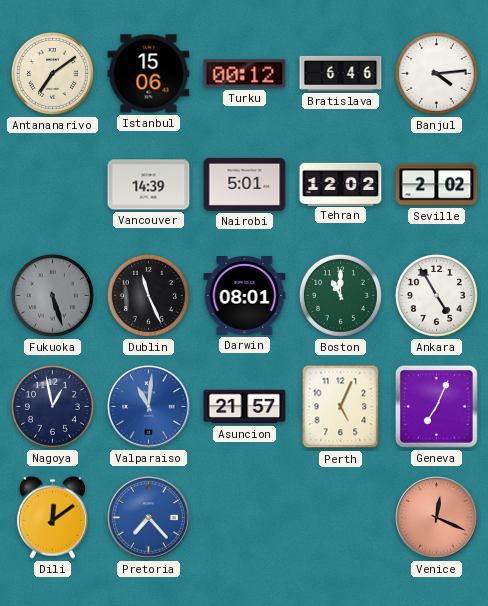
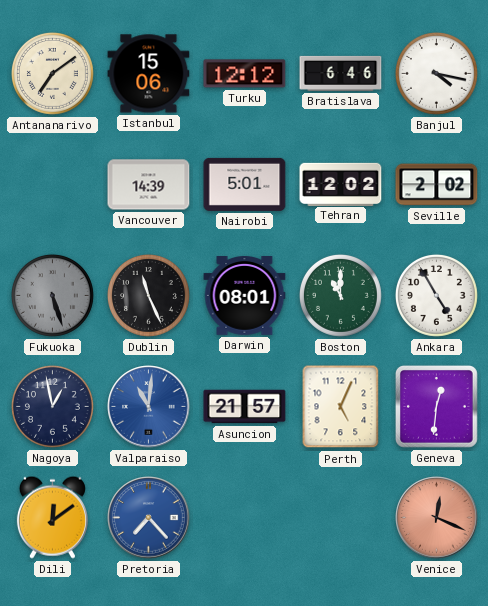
Turku: 00:12 -> 12:12
Banjul: 4:14 -> 4:17
Geneva: 7:04 -> 12:31
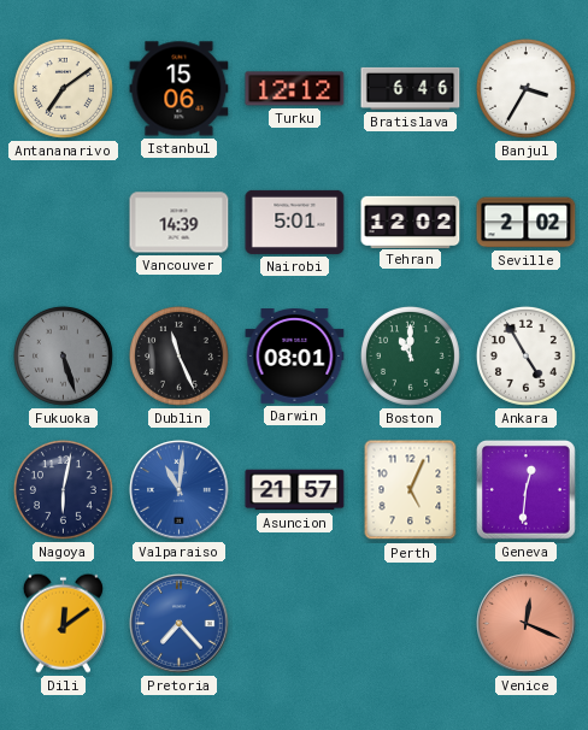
Banjul: 4:17 -> 3:35
Nagoya: 12:58 -> 6:02
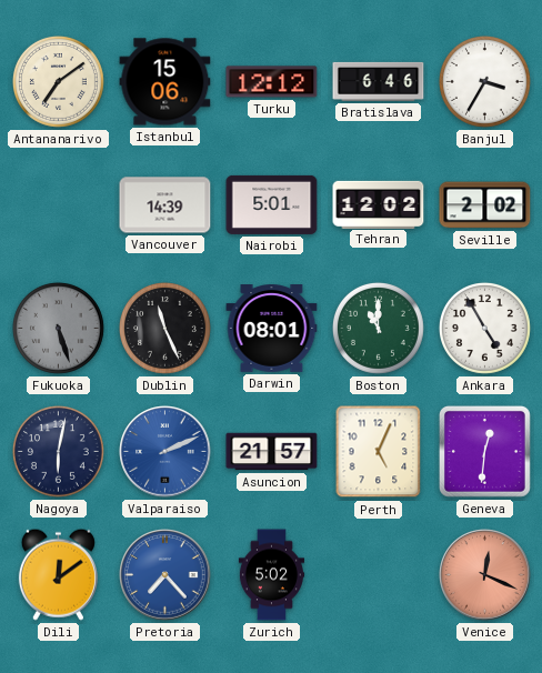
Valparaiso: 11:01 -> 2:11
Zurich: none -> 5:02
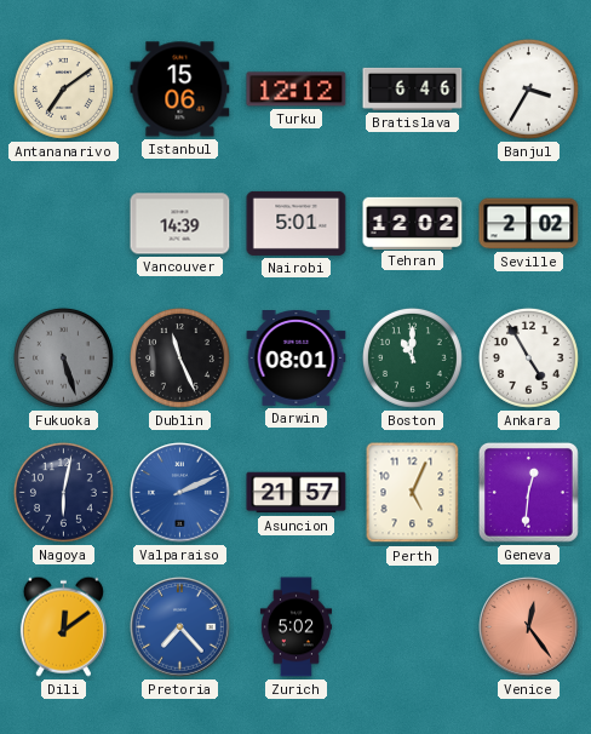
Venice: 12:19 -> 12:24
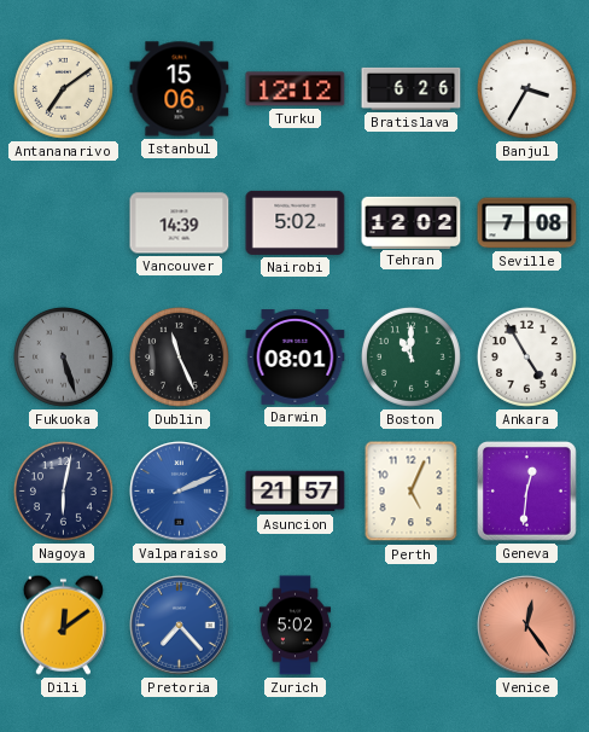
Bratislava: 6:46 -> 6:26
Nairobi: 5:01 -> 5:02
Seville: 2:02 -> 7:08
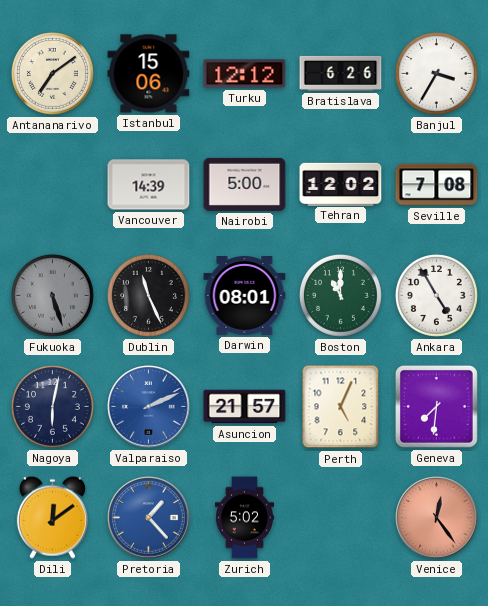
Nairobi: 5:02 -> 5:00
Geneva: 12:31 -> 7:31
Pretoria: 7:23 -> 1:23
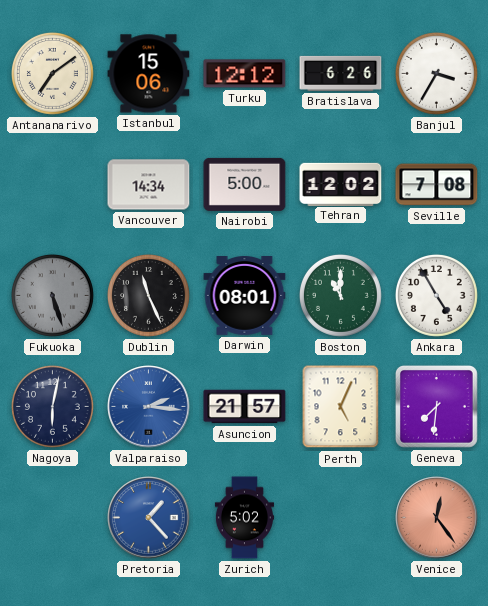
Vancouver: 14:39 -> 14:34
Valparaiso: 2:11 -> 2:16
Dili: 12:09 -> none
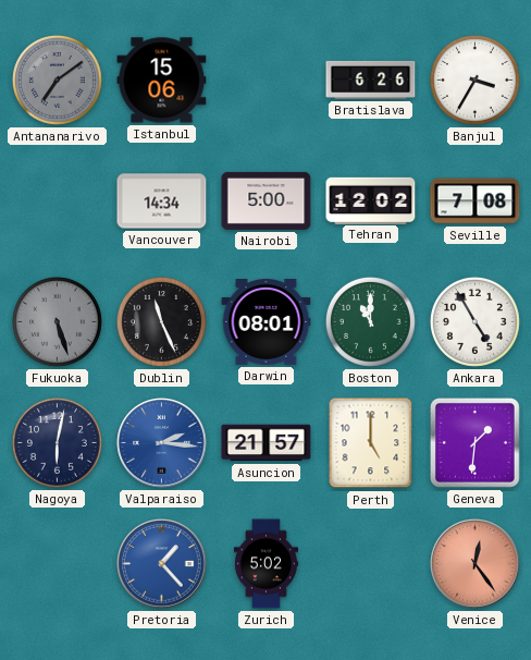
Antananarivo dial: cream -> grey
Turku: 12:12 -> none
Perth: 5:04 -> 5:00
Geneva: 7:31 -> 1:31
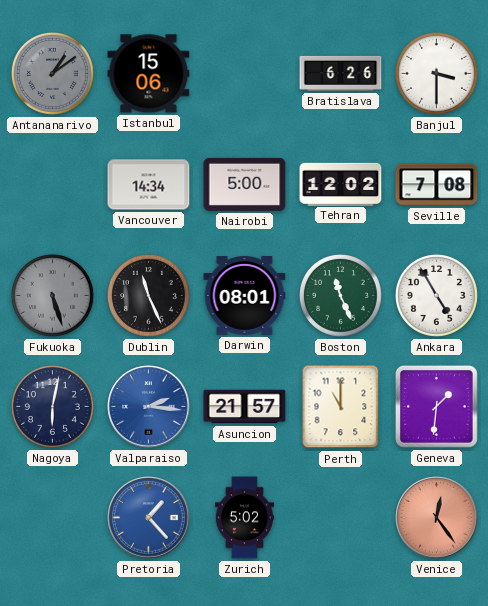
Antananarivo: 7:09 -> 1:09
Banjul: 3:35 -> 3:30
Boston: 11:00 -> 11:26
Perth: 5:00 -> 11:00
